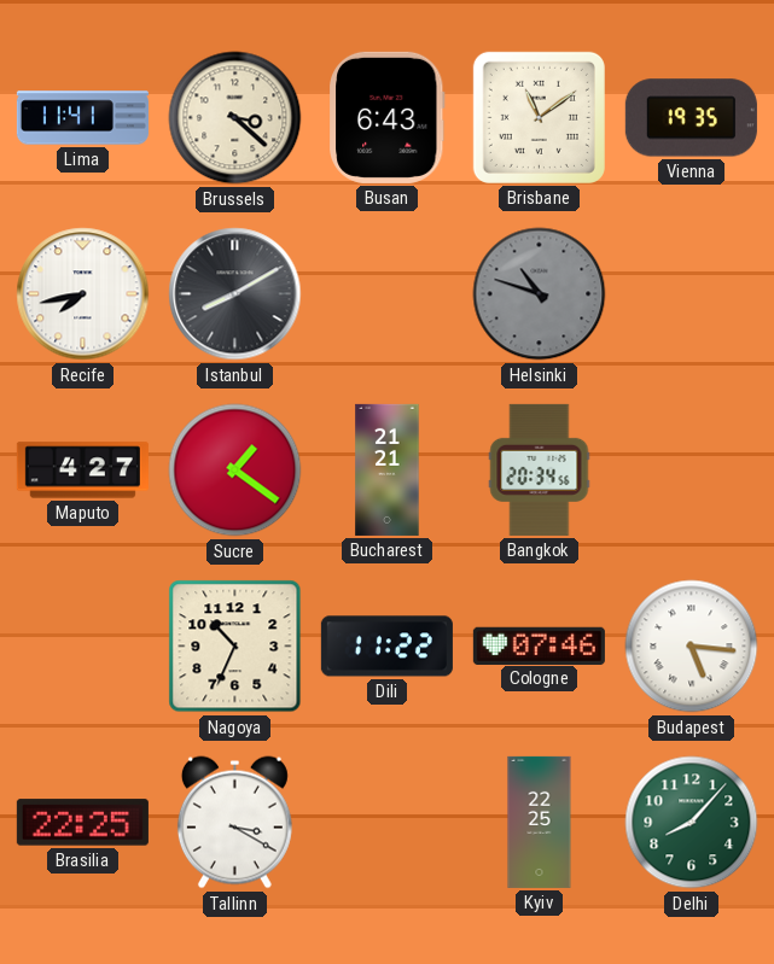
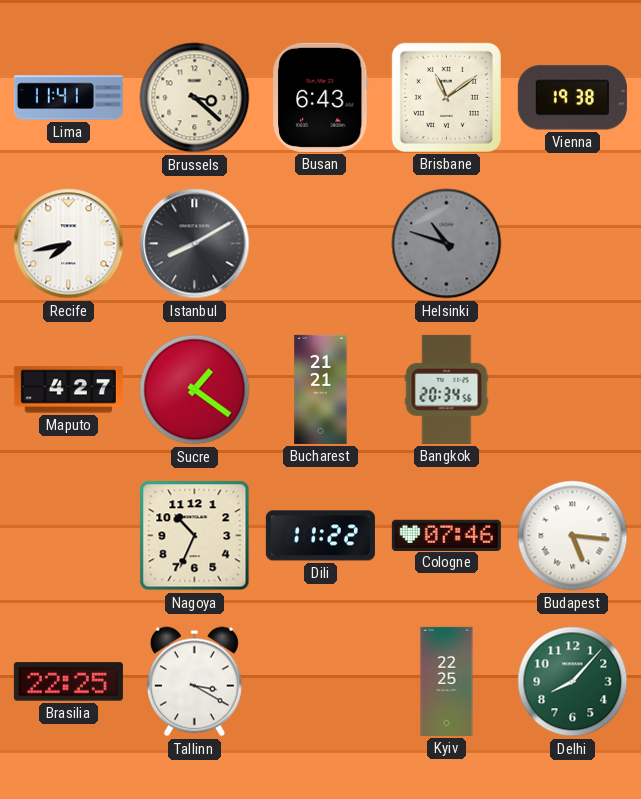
Vienna: 19:35 -> 19:38
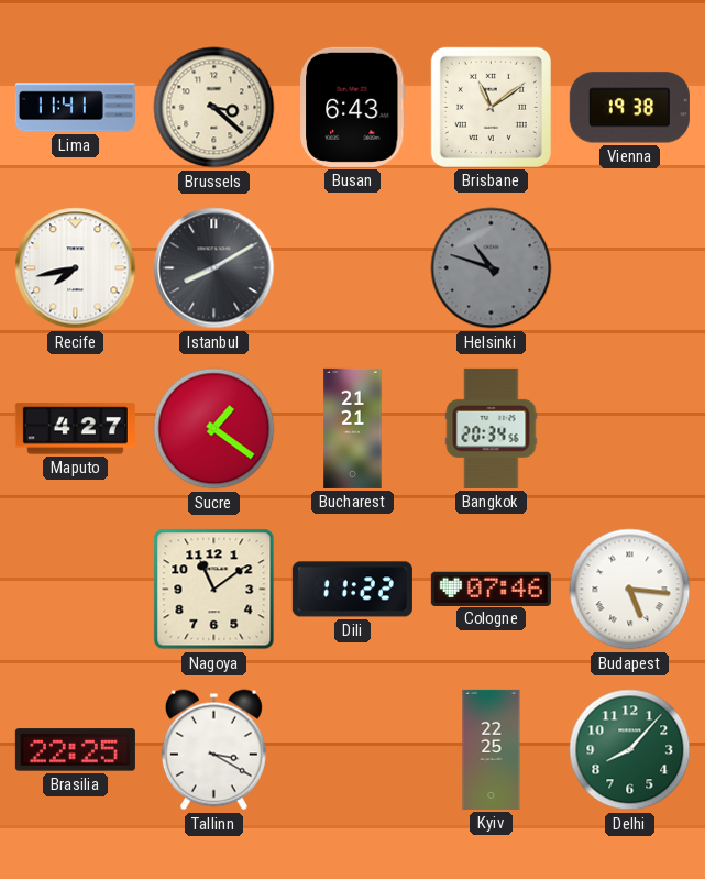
Nagoya: 10:34 -> 11:09
